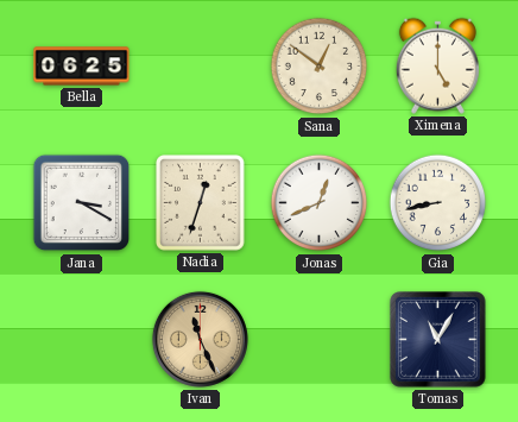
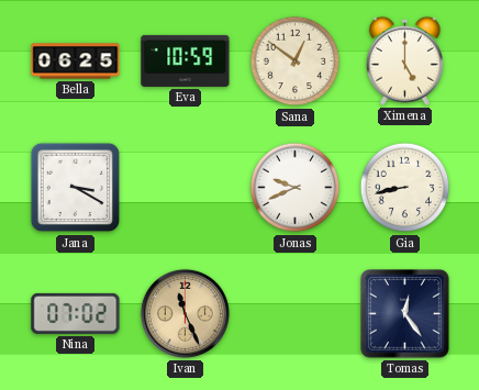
Eva: none -> 10:59
Nadia: 12:33 -> none
Jonas: 12:41 -> 9:41
Nina: none -> 07:02
Tomas: 11:05 -> 12:24
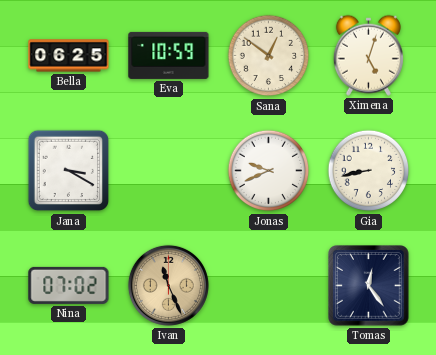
Ximena: 5:00 -> 5:03
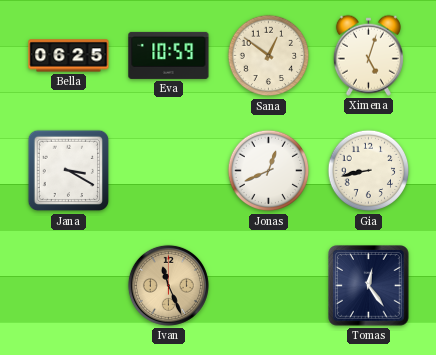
Jonas: 9:41 -> 12:41
Nina: 07:02 -> none
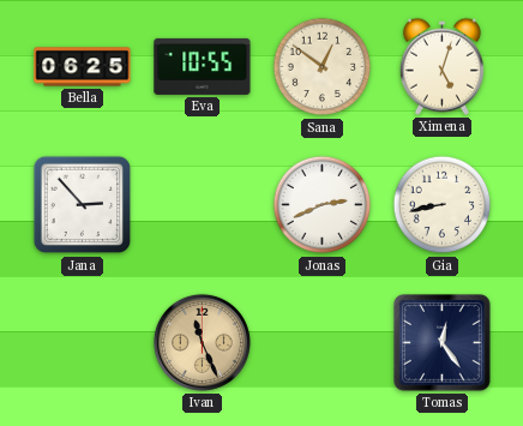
Eva: 10:59 -> 10:55
Jana: 3:20 -> 2:53
Jonas: 12:41 -> 2:41
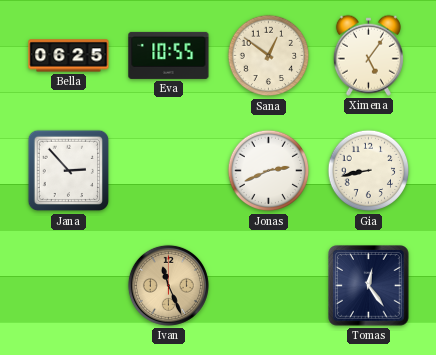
Ximena: 5:03 -> 5:06
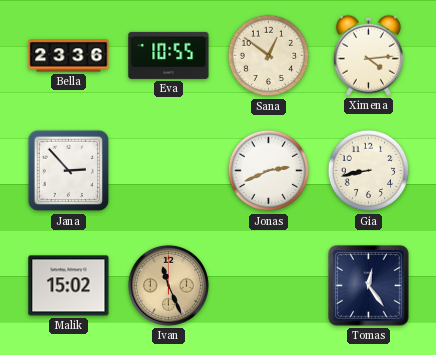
Bella: 06:25 -> 23:36
Ximena: 5:06 -> 4:14
Malik: none -> 15:02
